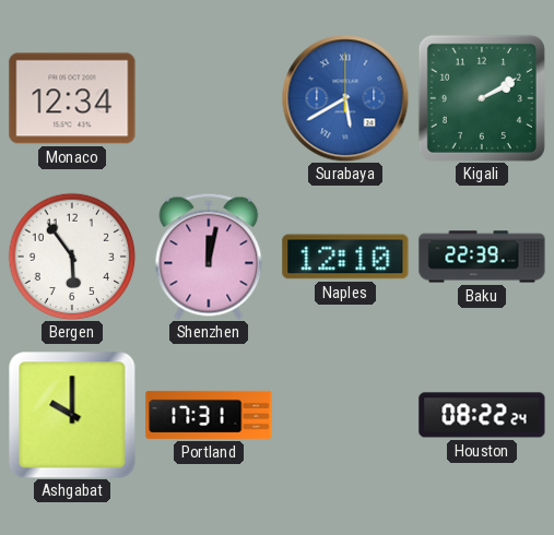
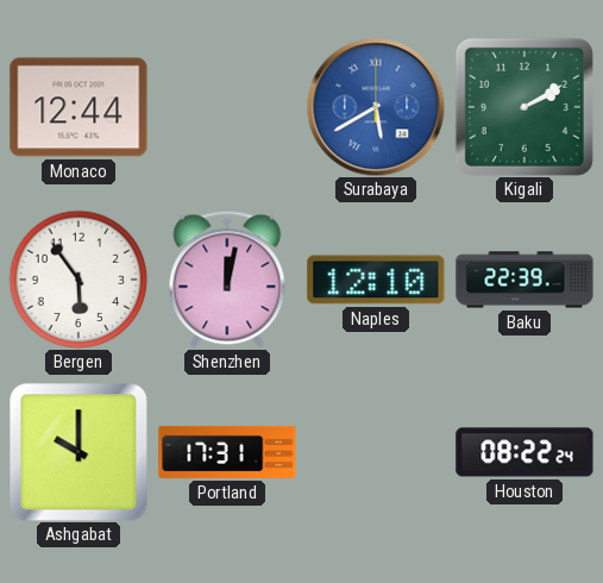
Monaco: 12:34 -> 12:44
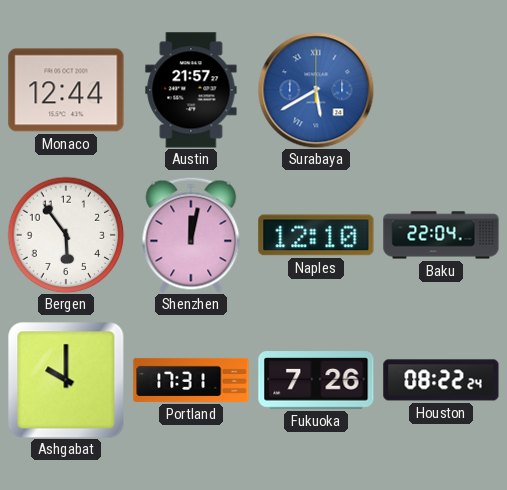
Austin: none -> 21:57
Kigali: 2:10 -> none
Baku: 22:39 -> 22:04
Fukuoka: none -> 7:26
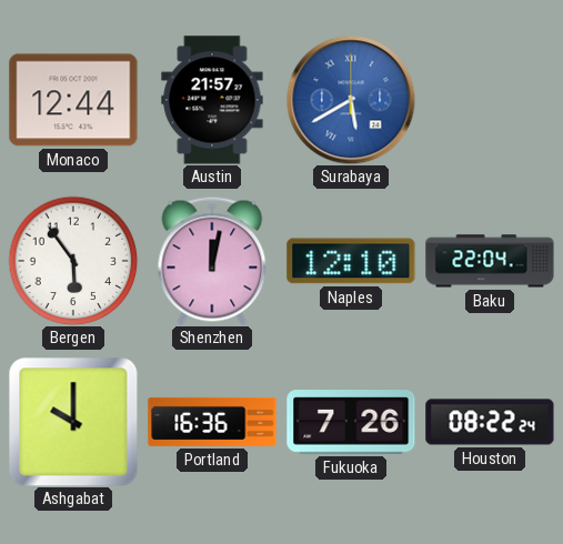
Portland: 17:31 -> 16:36
